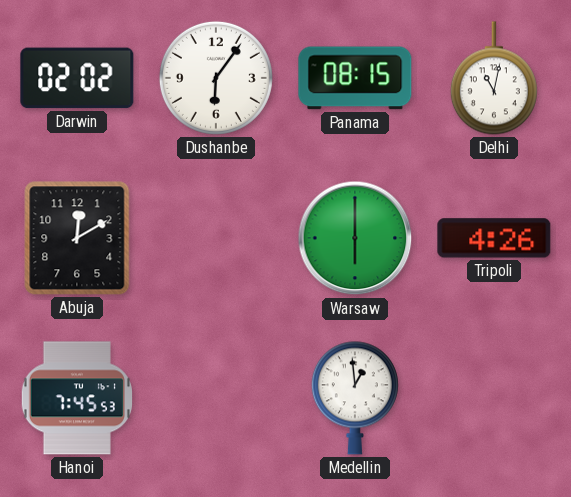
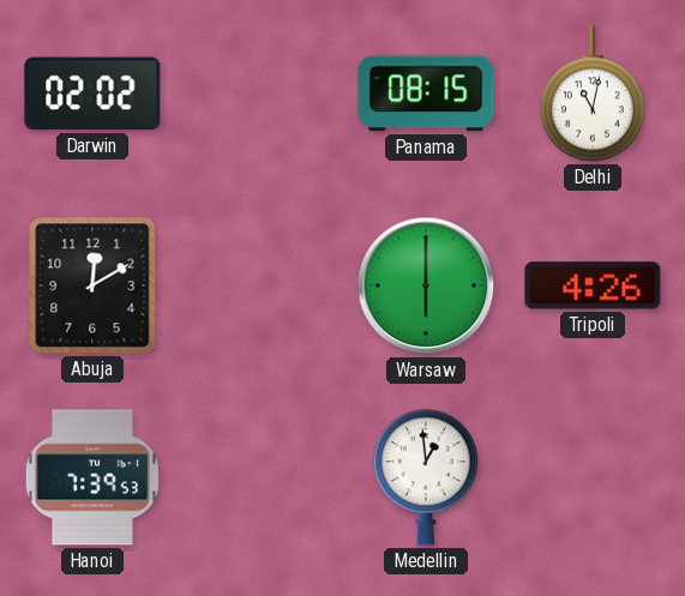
Dushanbe: 6:06 -> none
Hanoi: 7:45 -> 7:39
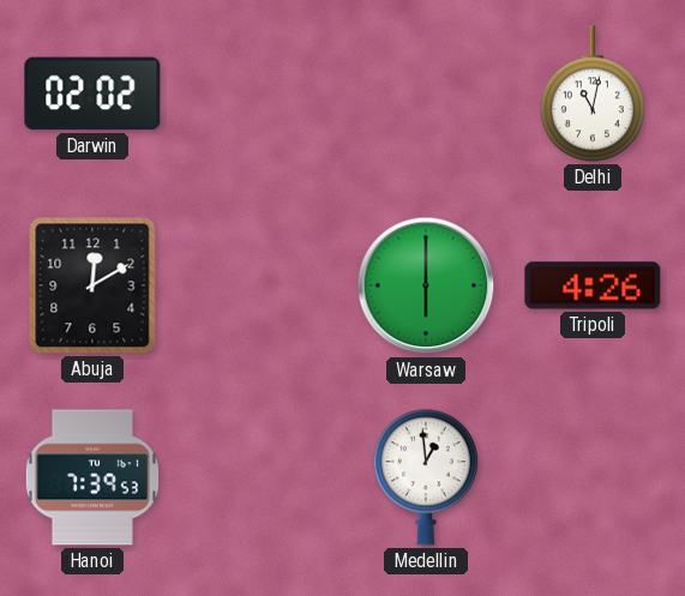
Panama: 08:15 -> none
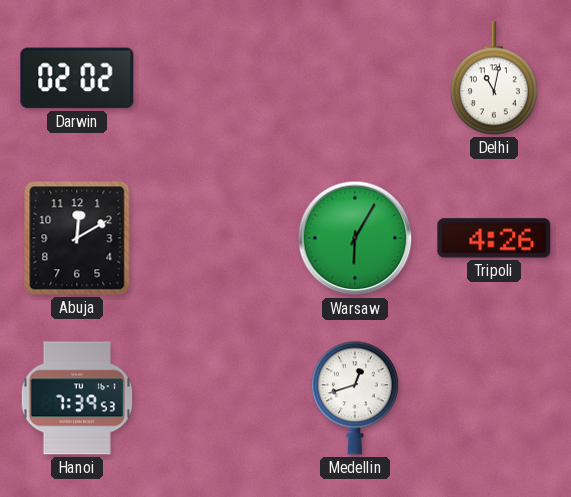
Warsaw: 6:00 -> 6:05
Medellin: 12:59 -> 12:42
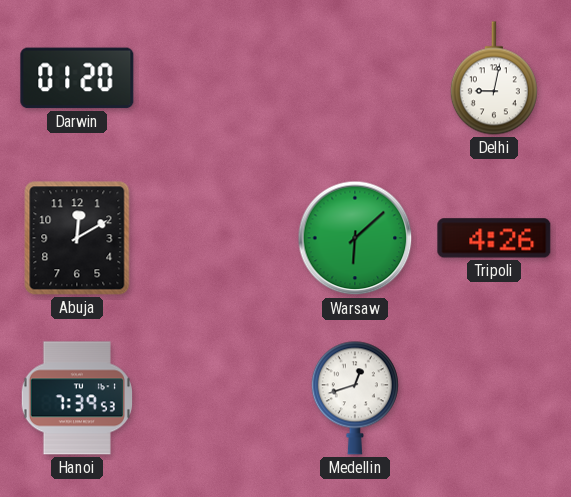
Darwin: 02:02 -> 01:20
Delhi: 11:02 -> 9:02
Warsaw: 6:05 -> 6:08
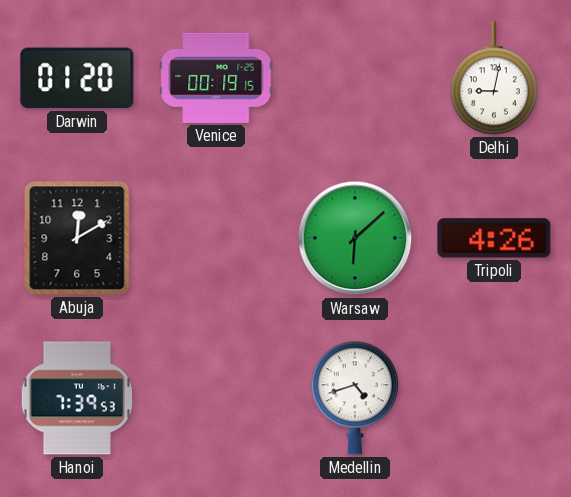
Venice: none -> 00:19
Medellin: 12:42 -> 4:42
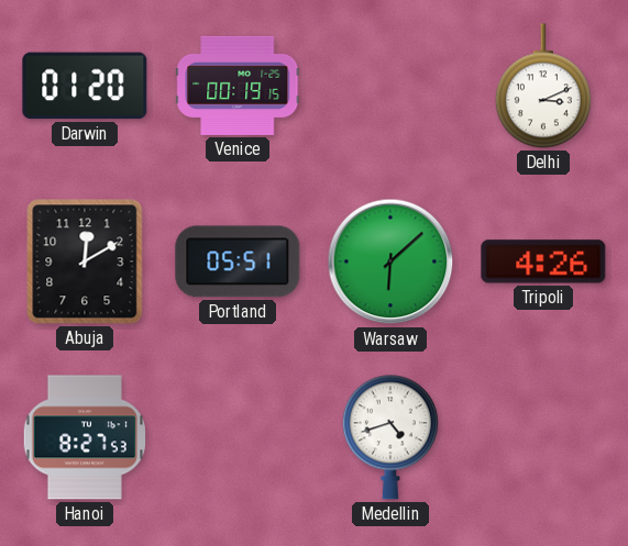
Delhi: 9:02 -> 3:11
Portland: none -> 05:51
Hanoi: 7:39 -> 8:27
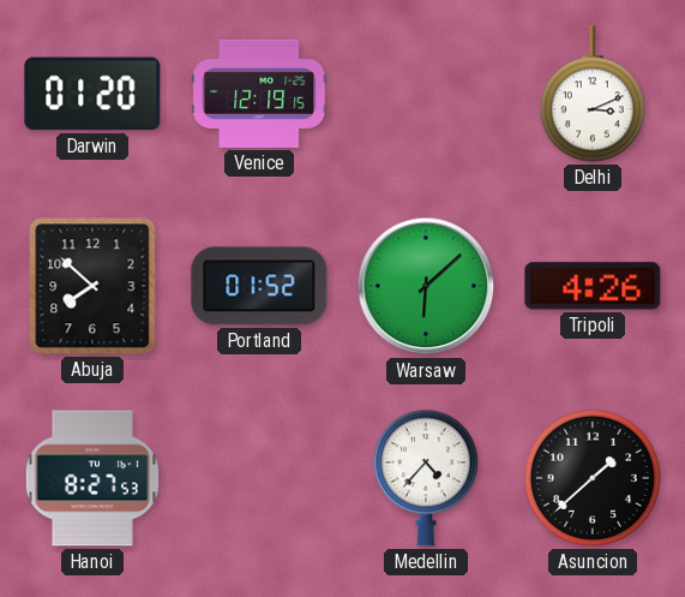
Venice: 00:19 -> 12:19
Abuja: 12:10 -> 7:52
Portland: 05:51 -> 01:52
Medellin: 4:42 -> 4:37
Asuncion: none -> 1:38
